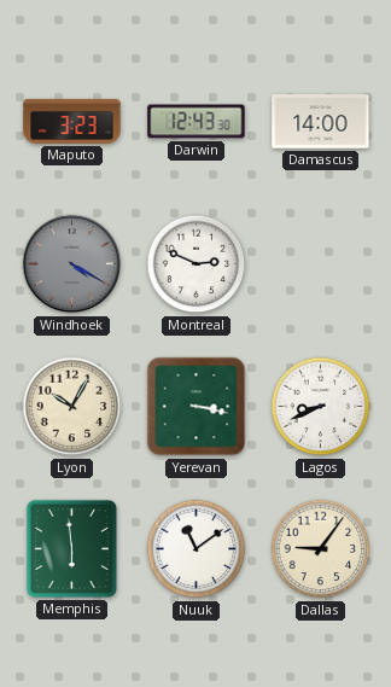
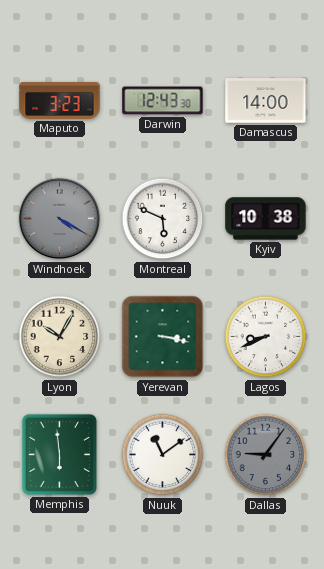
Montreal: 2:49 -> 5:49
Kyiv: none -> 10:38
Dallas dial: cream -> grey
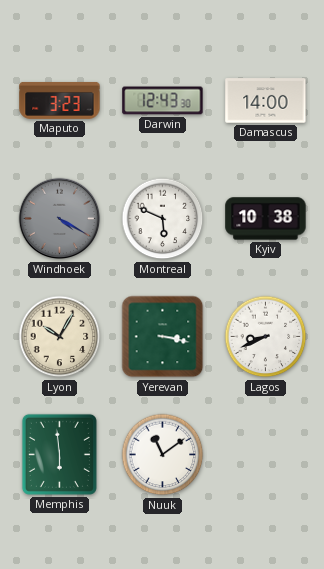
Dallas: 9:06 -> none
